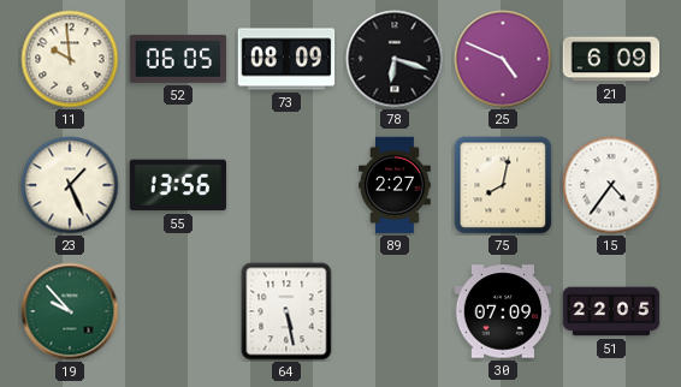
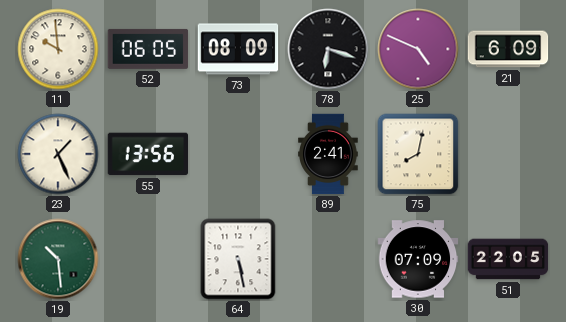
89: 2:27 -> 2:41
15: 4:36 -> none
19: 9:53 -> 10:29
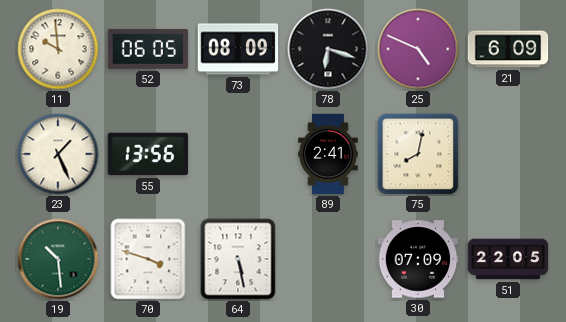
70: none -> 3:48
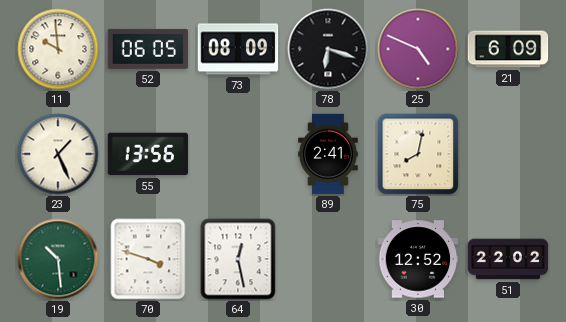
64: 5:28 -> 12:28
30: 07:09 -> 12:52
51: 22:05 -> 22:02
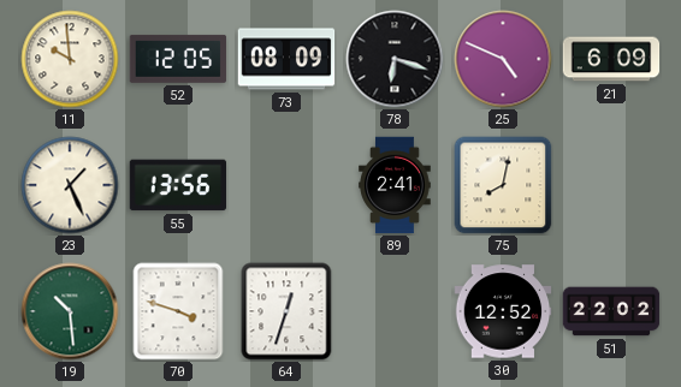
52: 06:05 -> 12:05
64: 12:28 -> 12:33
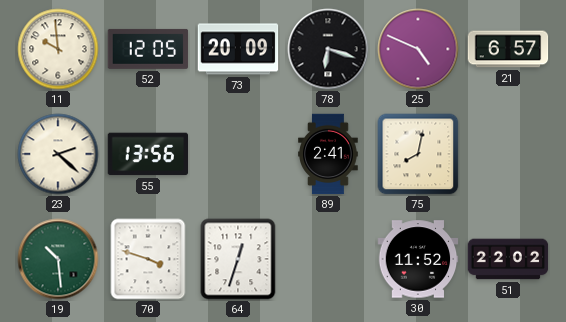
73: 08:09 -> 20:09
21: 6:09 -> 6:57
23: 1:26 -> 2:22
30: 12:52 -> 11:52
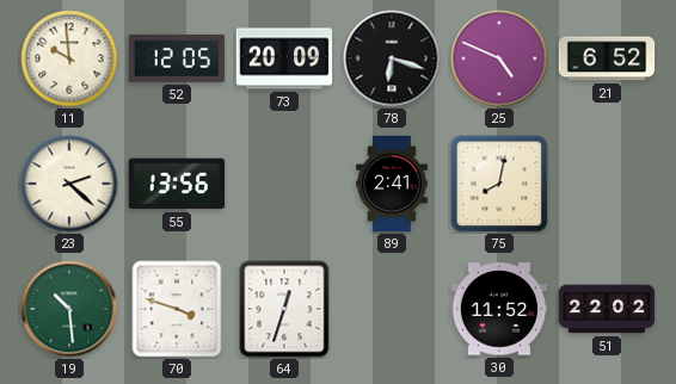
21: 6:57 -> 6:52
